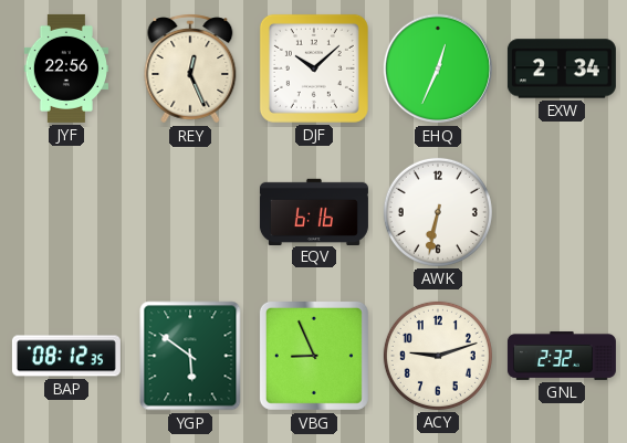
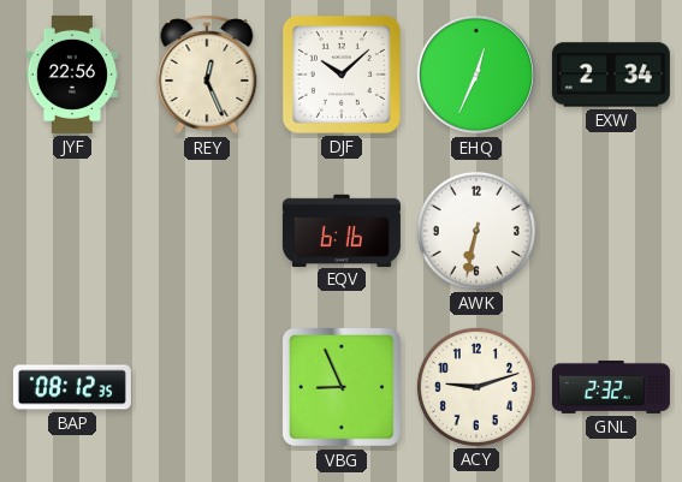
YGP: 5:51 -> none
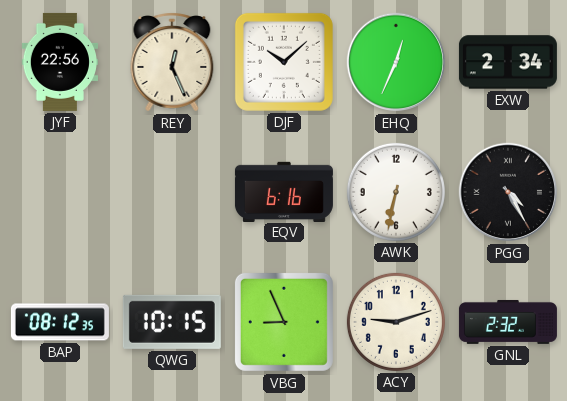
PGG: none -> 4:25
QWG: none -> 10:15
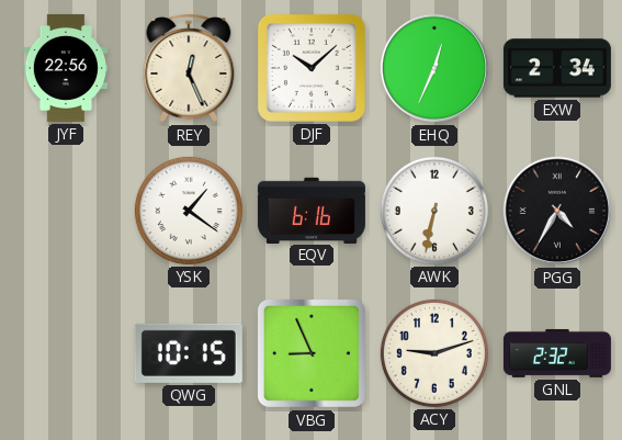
YSK: none -> 1:21
PGG: 4:25 -> 4:35
BAP: 08:12 -> none
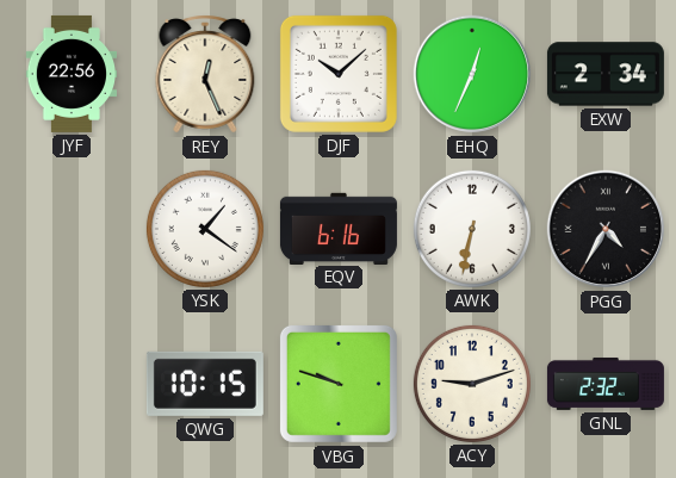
VBG: 8:56 -> 9:48
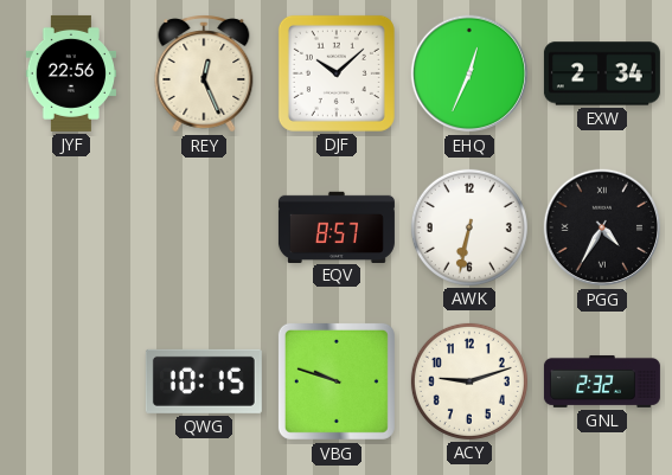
YSK: 1:21 -> none
EQV: 6:16 -> 8:57
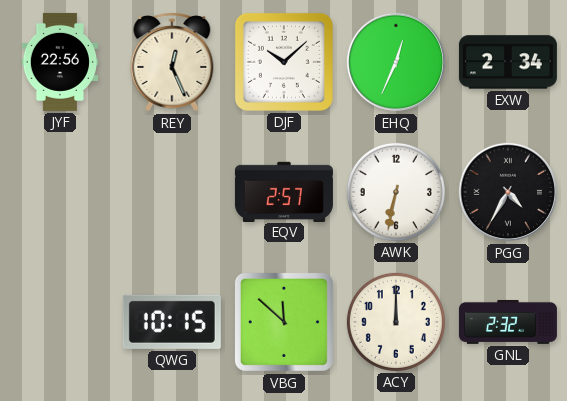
EQV: 8:57 -> 2:57
VBG: 9:48 -> 11:52
ACY: 9:12 -> 12:00
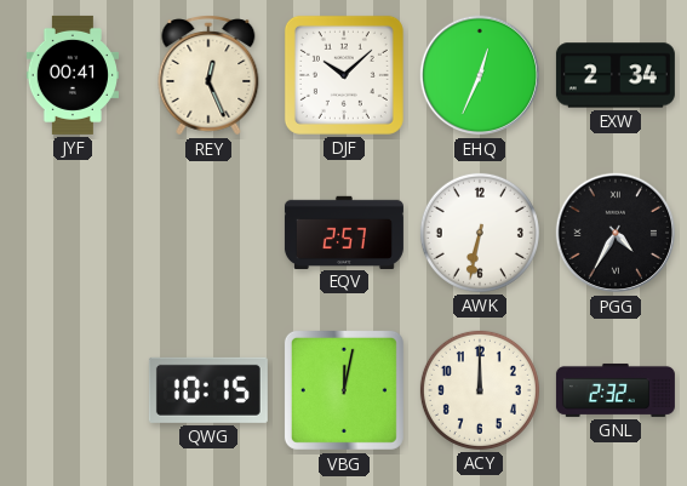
JYF: 22:56 -> 00:41
VBG: 11:52 -> 12:02
